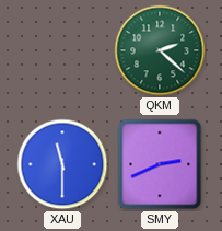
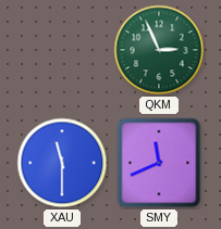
QKM: 2:22 -> 2:56
SMY: 2:41 -> 11:41
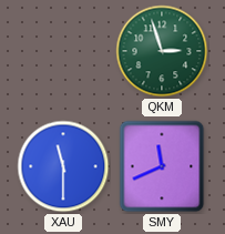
QKM: 2:56 -> 2:57
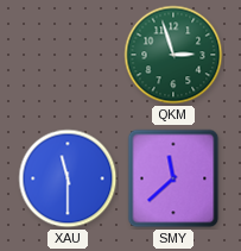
SMY: 11:41 -> 11:38
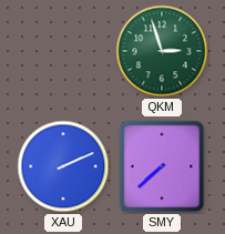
XAU: 11:30 -> 2:11
SMY: 11:38 -> 7:38
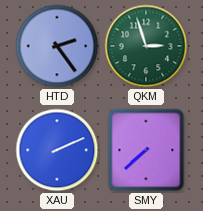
HTD: none -> 2:24
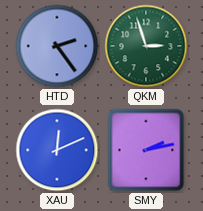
XAU: 2:11 -> 12:11
SMY: 7:38 -> 2:13
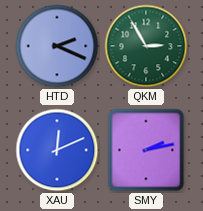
HTD: 2:24 -> 2:19
QKM: 2:57 -> 2:55
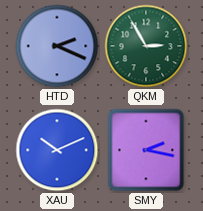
XAU: 12:11 -> 10:11
SMY: 2:13 -> 2:17
